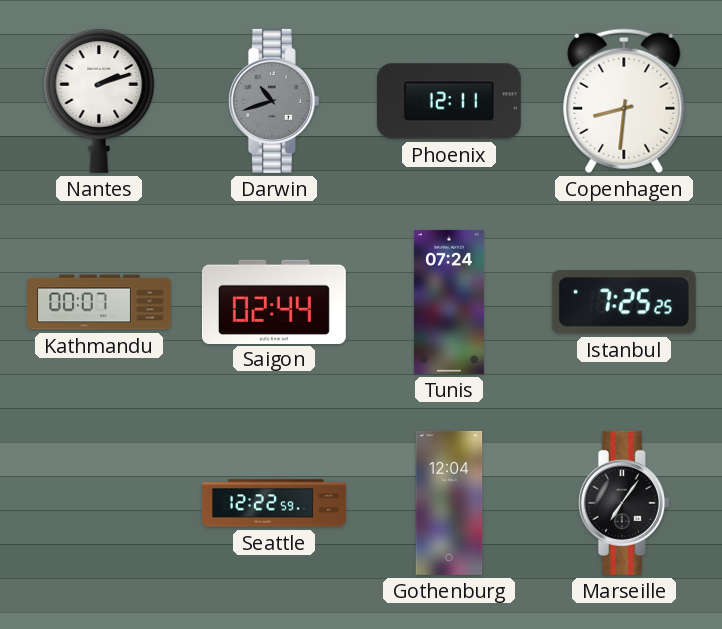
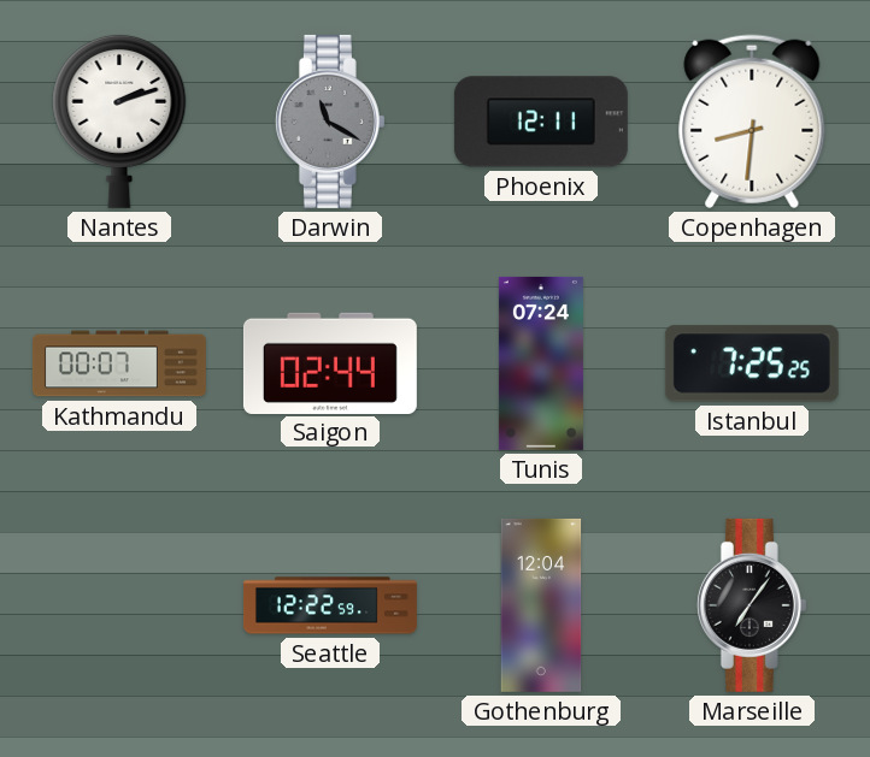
Darwin: 10:42 -> 11:20
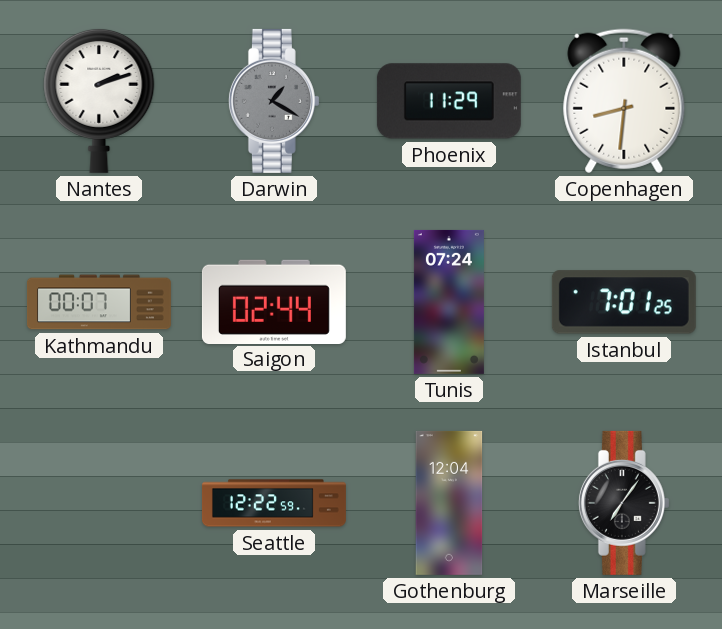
Darwin: 11:20 -> 1:20
Phoenix: 12:11 -> 11:29
Istanbul: 7:25 -> 7:01
